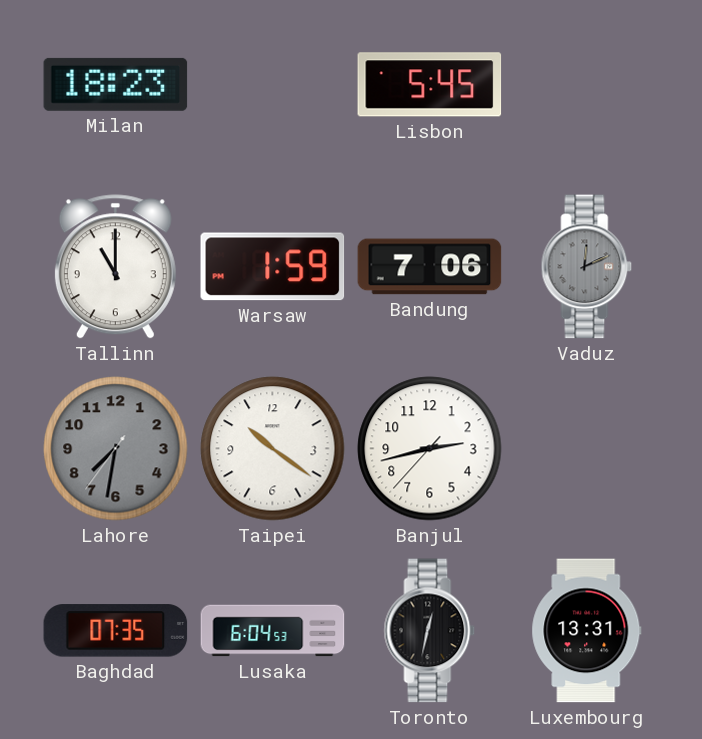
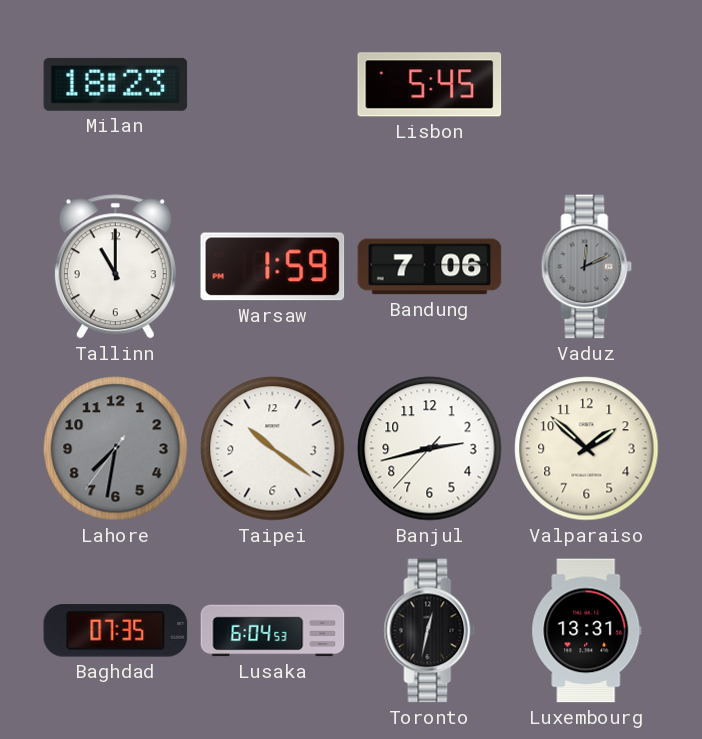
Valparaiso: none -> 1:52
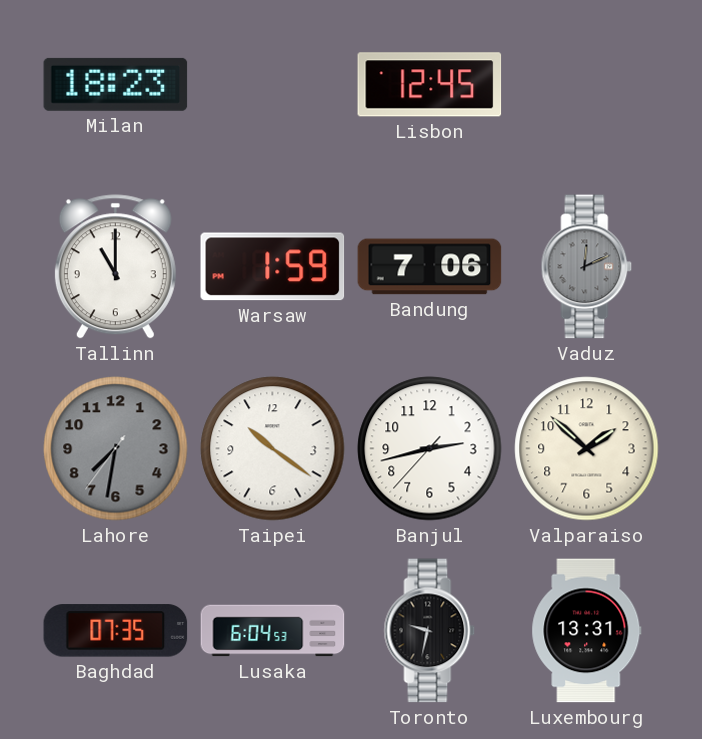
Lisbon: 5:45 -> 12:45
Toronto: 12:32 -> 9:32
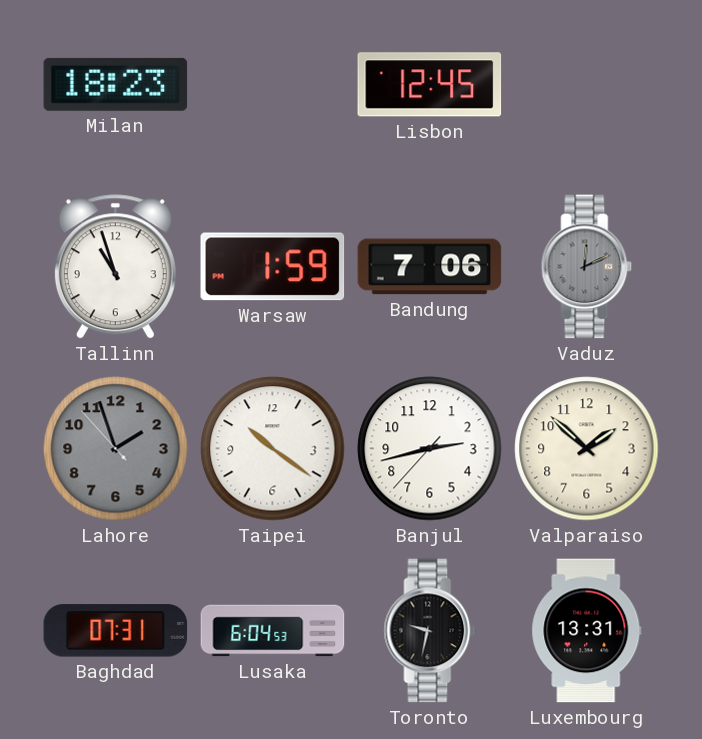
Tallinn: 11:00 -> 10:57
Lahore: 7:31 -> 1:56
Baghdad: 07:35 -> 07:31
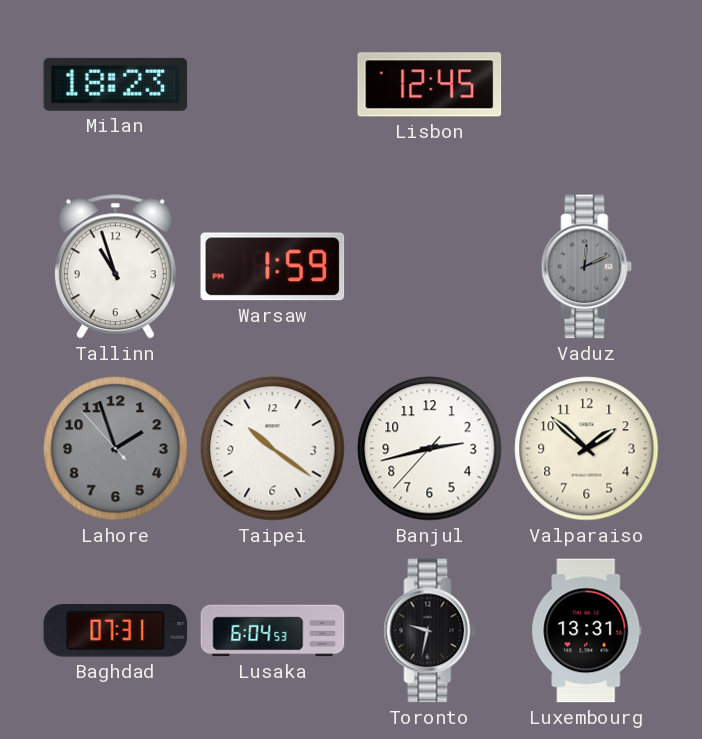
Bandung: 7:06 -> none
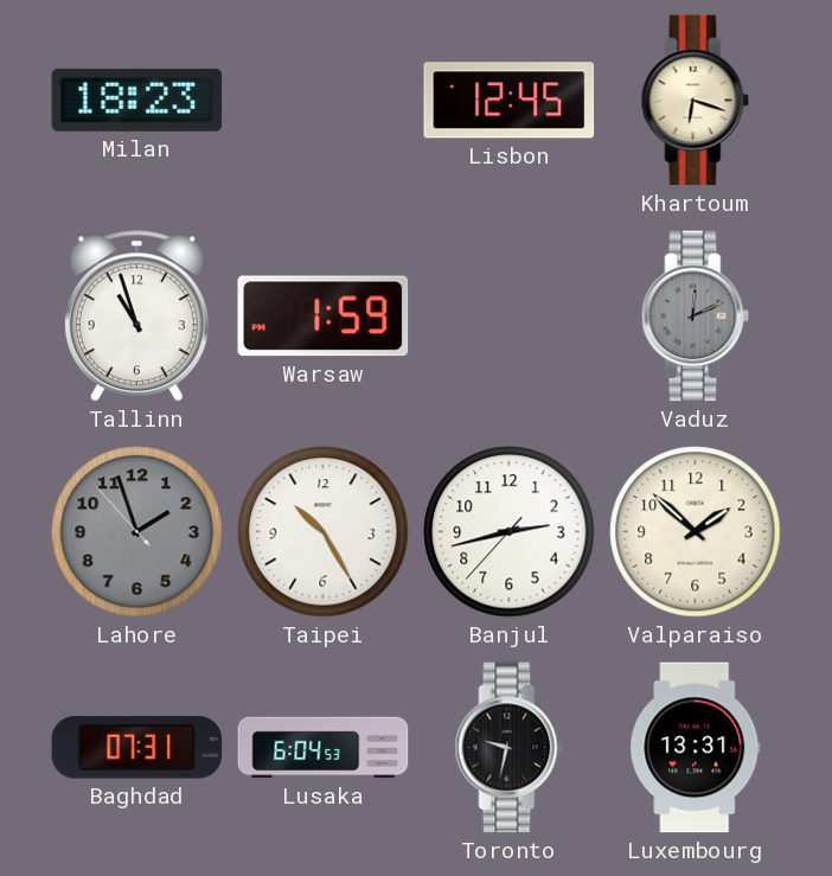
Khartoum: none -> 6:18
Taipei: 10:21 -> 10:25
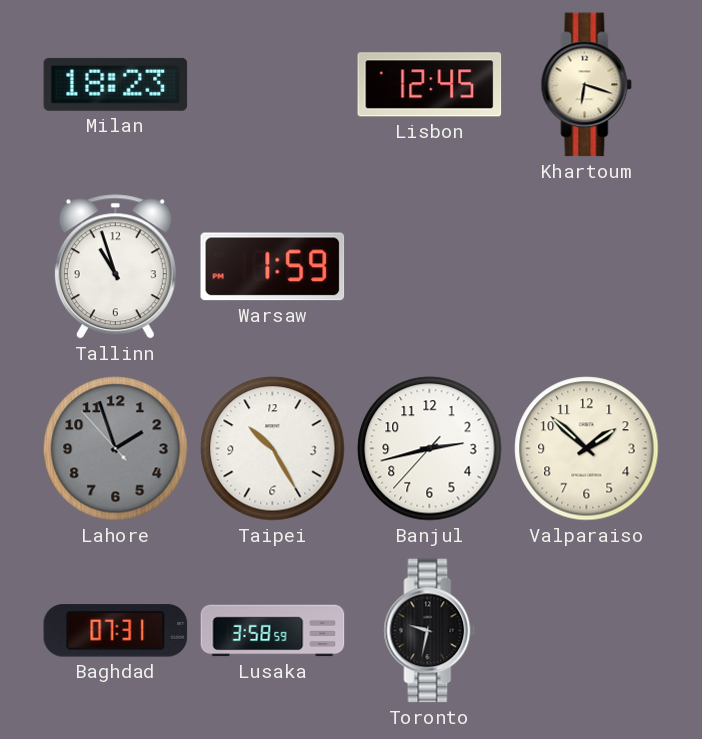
Vaduz: 12:11 -> none
Lusaka: 6:04 -> 3:58
Luxembourg: 13:31 -> none
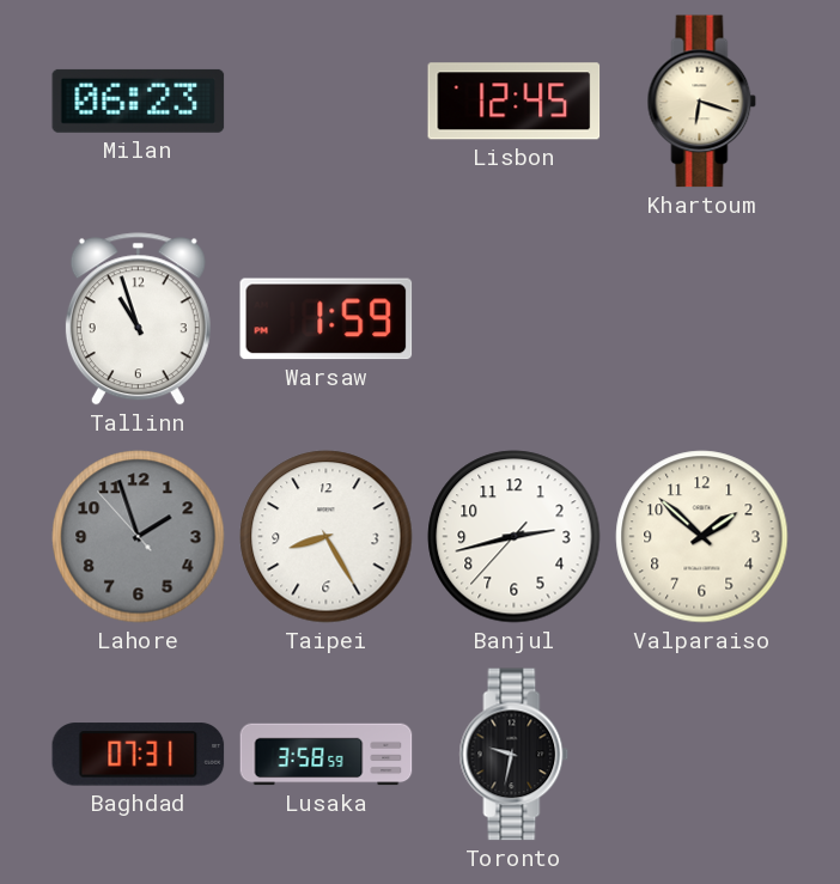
Milan: 18:23 -> 06:23
Taipei: 10:25 -> 8:25
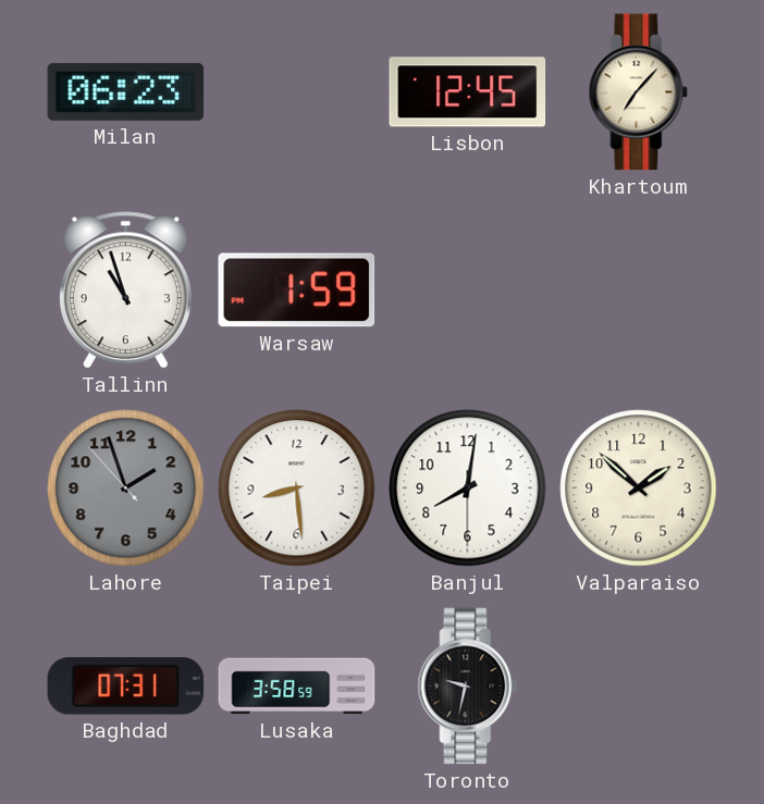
Khartoum: 6:18 -> 7:07
Taipei: 8:25 -> 8:29
Banjul: 2:42 -> 8:01
